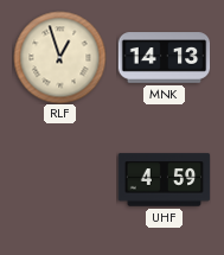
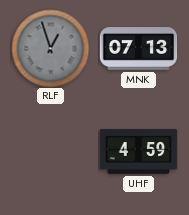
RLF dial: cream -> grey
MNK: 14:13 -> 07:13
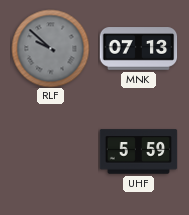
RLF: 12:57 -> 9:52
UHF: 4:59 -> 5:59
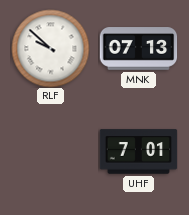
RLF dial: grey -> white
UHF: 5:59 -> 7:01
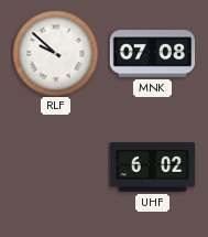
MNK: 07:13 -> 07:08
UHF: 7:01 -> 6:02
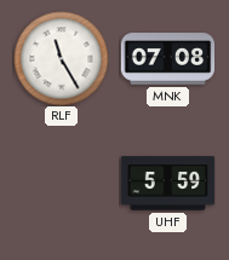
RLF: 9:52 -> 11:25
UHF: 6:02 -> 5:59
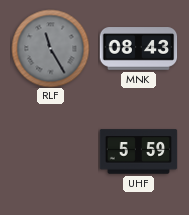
RLF dial: white -> grey
MNK: 07:08 -> 08:43
